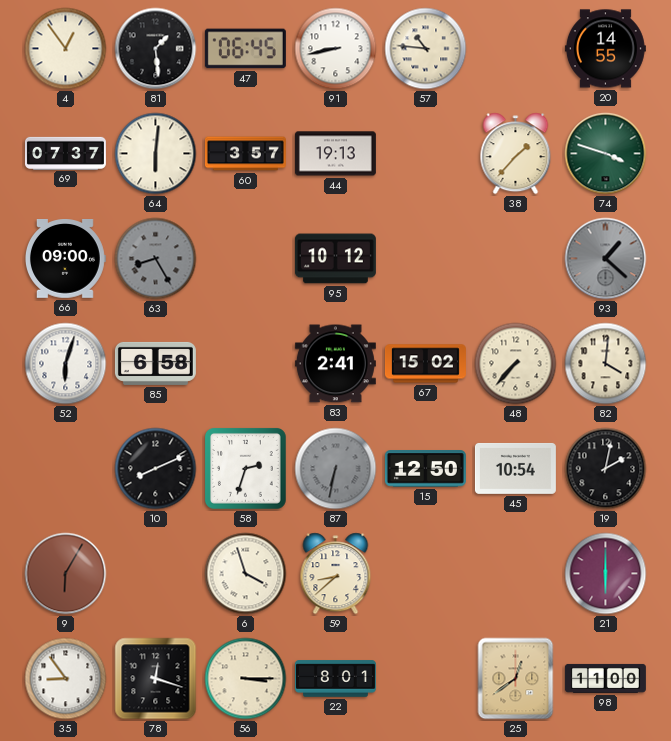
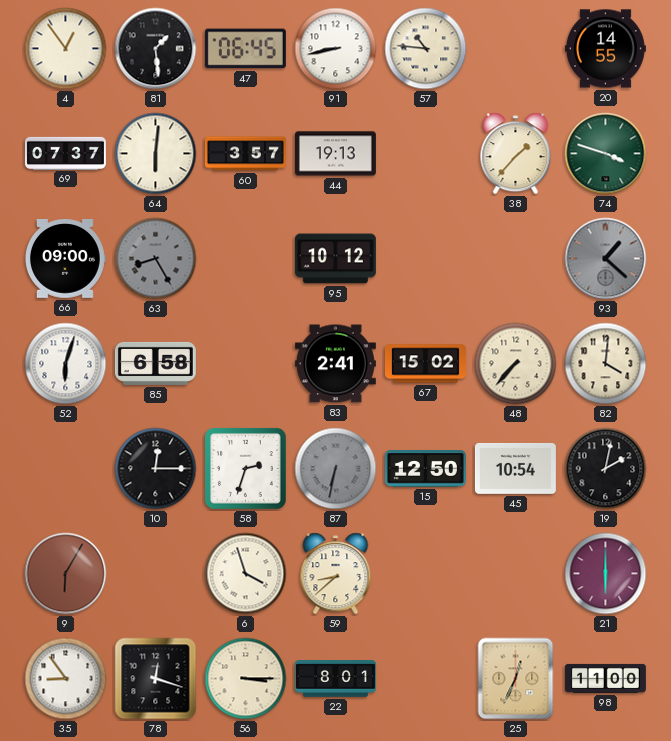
10: 8:11 -> 12:15
25: 12:39 -> 12:34
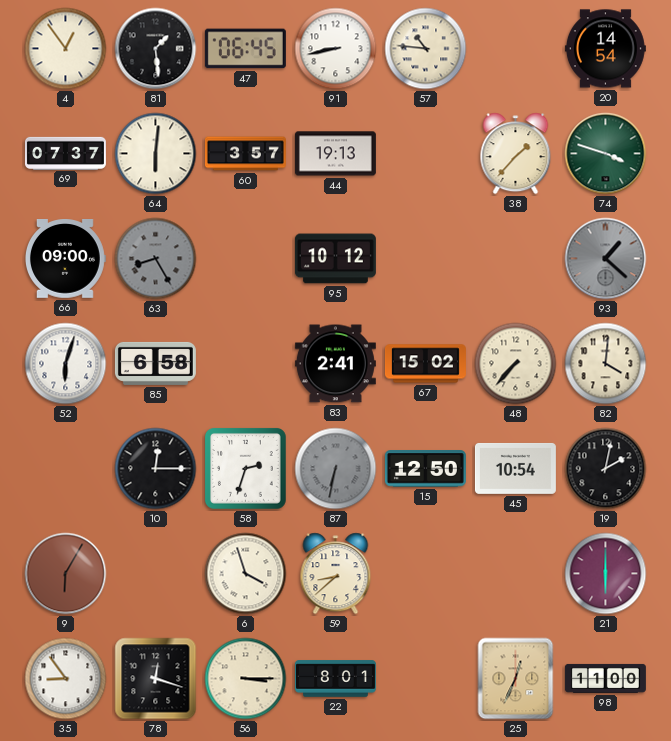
20: 14:55 -> 14:54
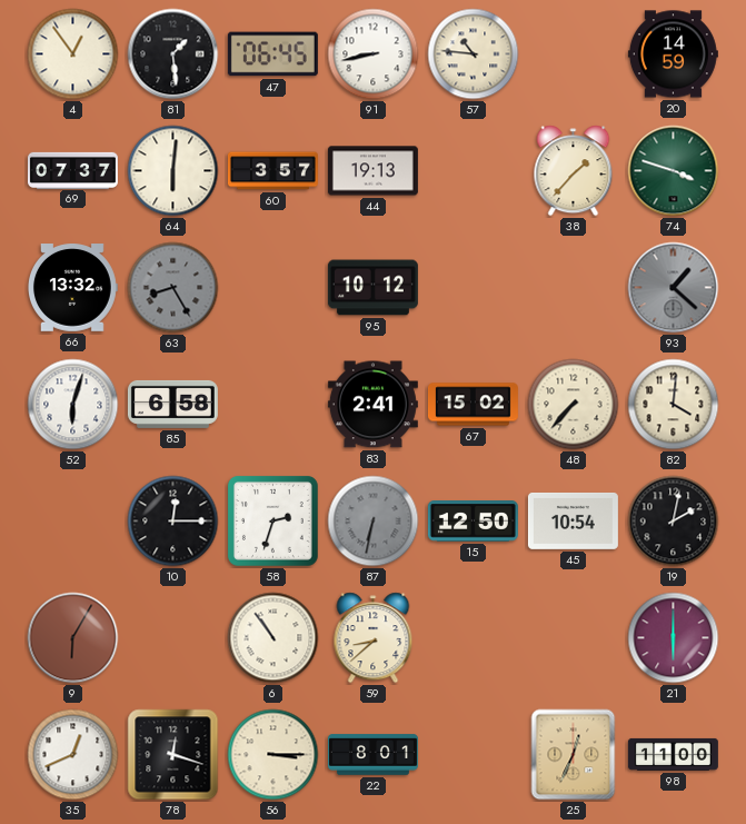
20: 14:54 -> 14:59
66: 09:00 -> 13:32
6: 3:57 -> 10:54
35: 8:54 -> 12:41
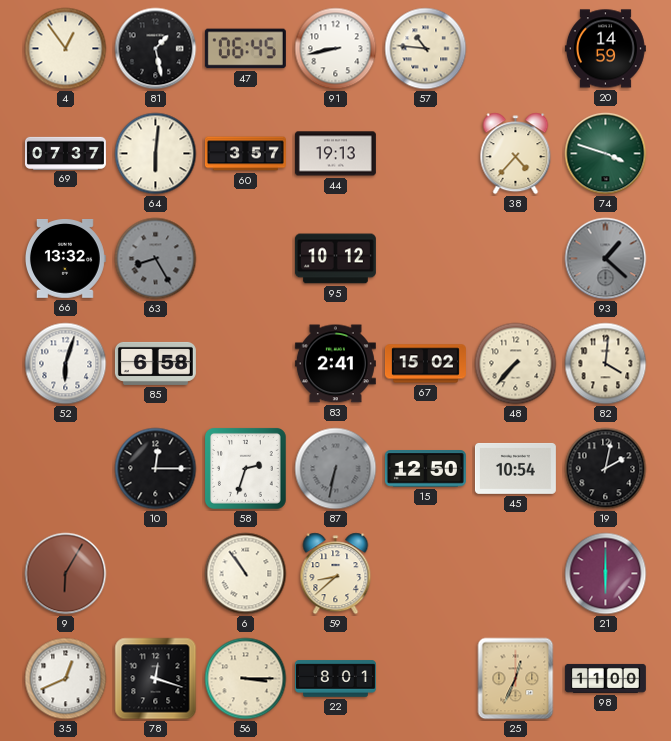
81: 1:29 -> 1:28
38: 1:37 -> 4:37
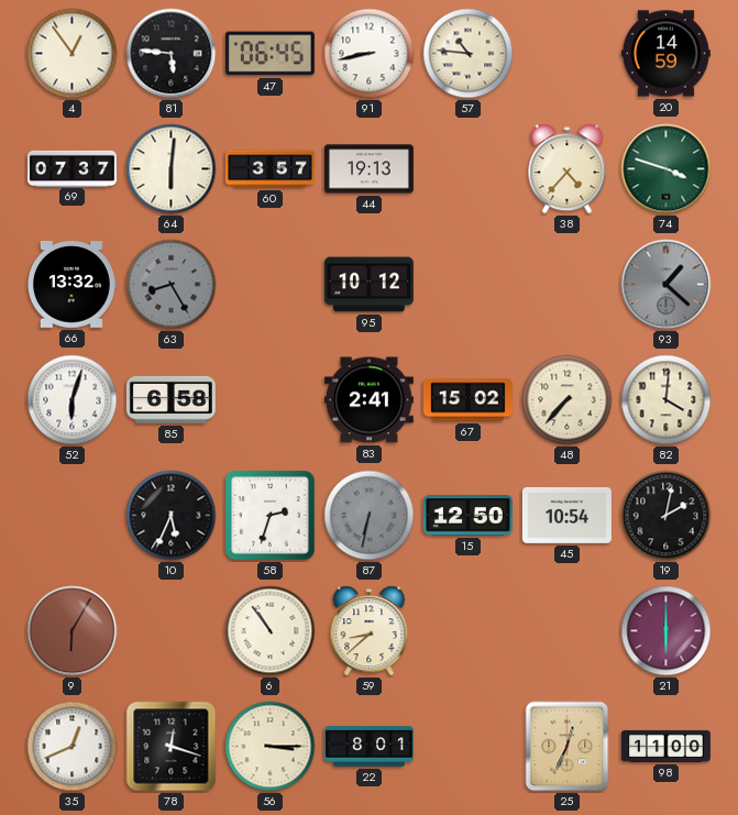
81: 1:28 -> 5:46
10: 12:15 -> 5:34
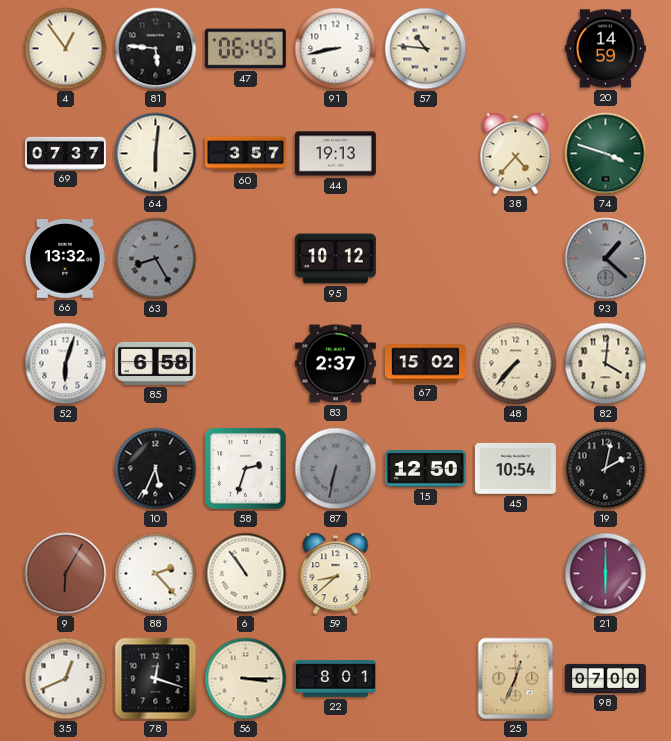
83: 2:41 -> 2:37
88: none -> 2:23
98: 11:00 -> 07:00
